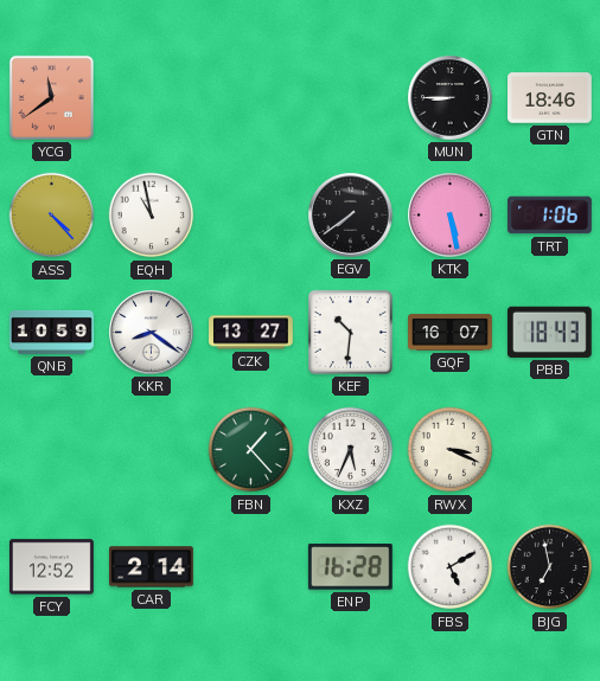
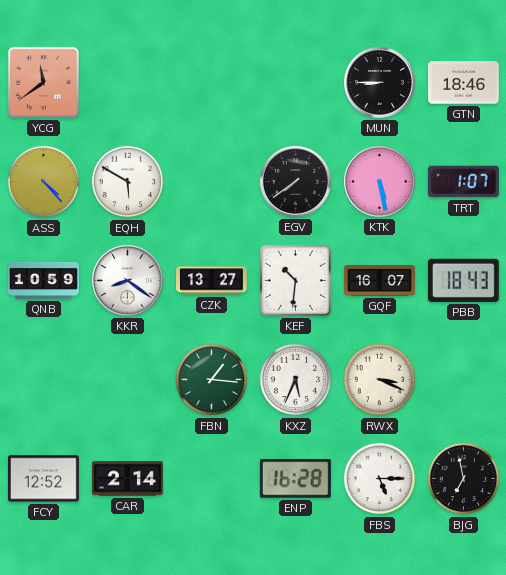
EQH: 10:58 -> 5:50
TRT: 1:06 -> 1:07
FBN: 1:23 -> 1:16
FBS: 5:10 -> 5:15
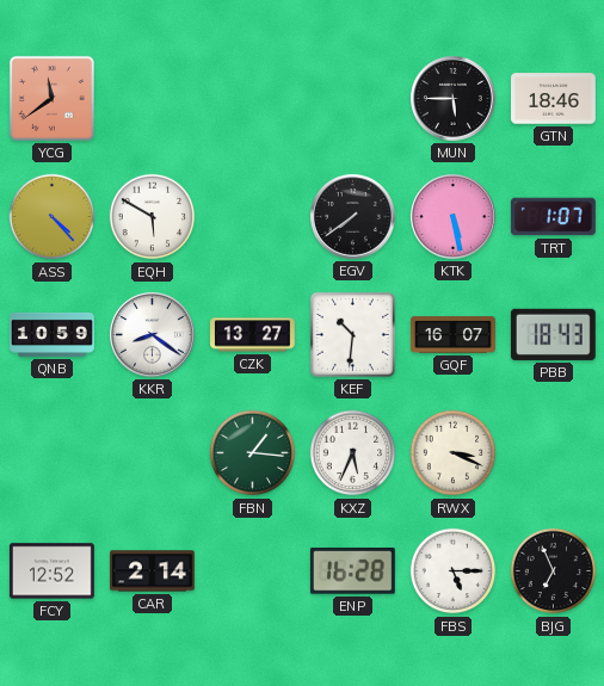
MUN: 8:45 -> 5:45
BJG: 6:58 -> 6:56
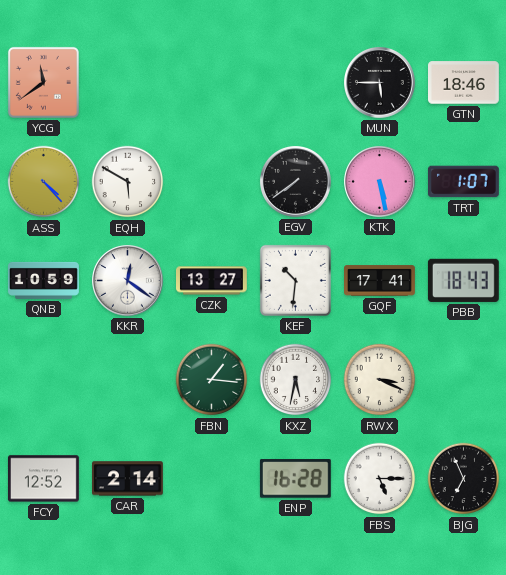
KKR: 8:21 -> 12:21
GQF: 16:07 -> 17:41
KXZ: 5:34 -> 5:32
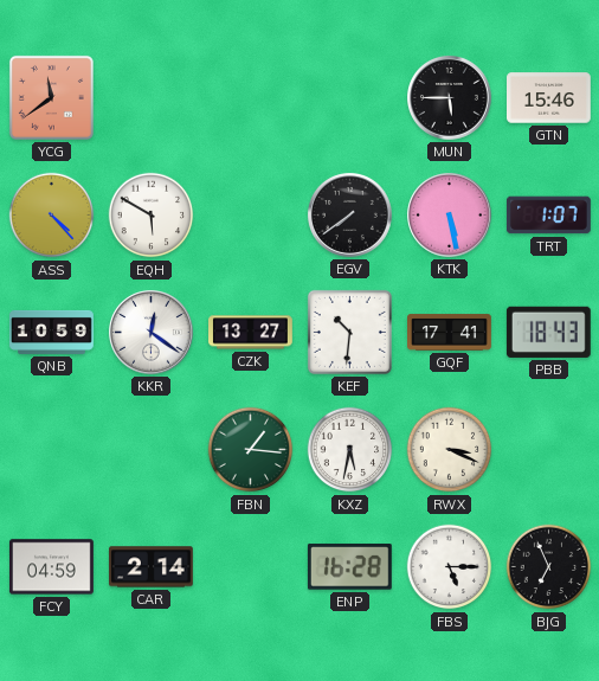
GTN: 18:46 -> 15:46
FCY: 12:52 -> 04:59
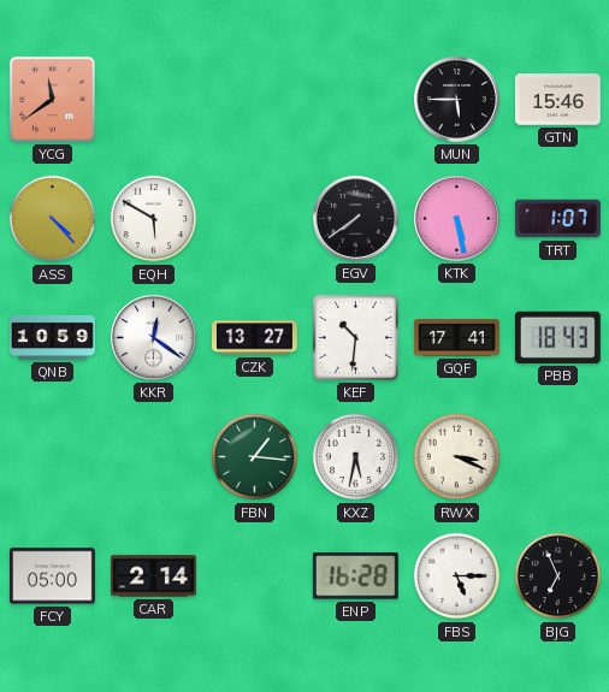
FCY: 04:59 -> 05:00
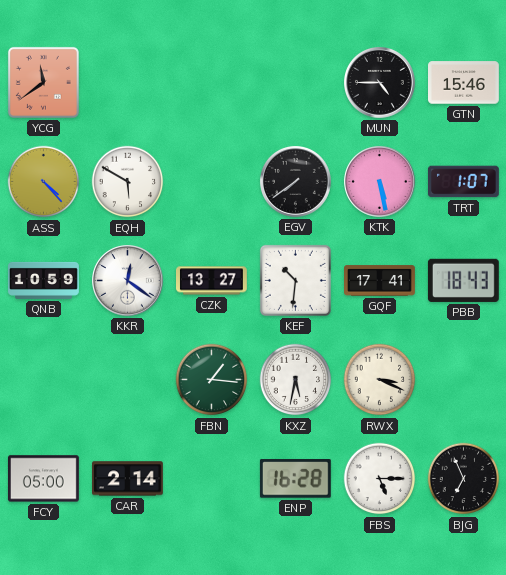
MUN: 5:45 -> 4:45
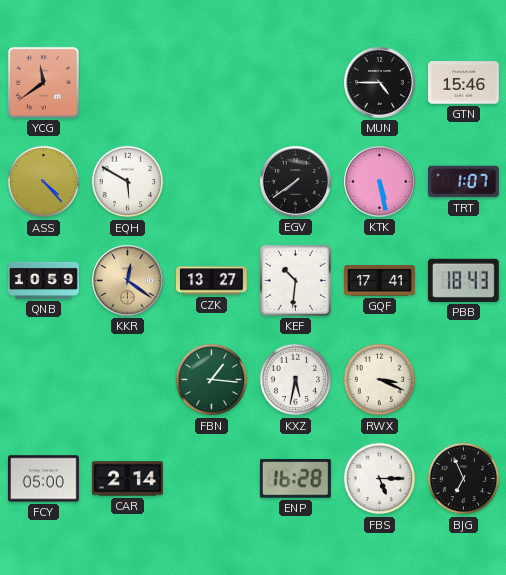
KKR dial: white -> champagne
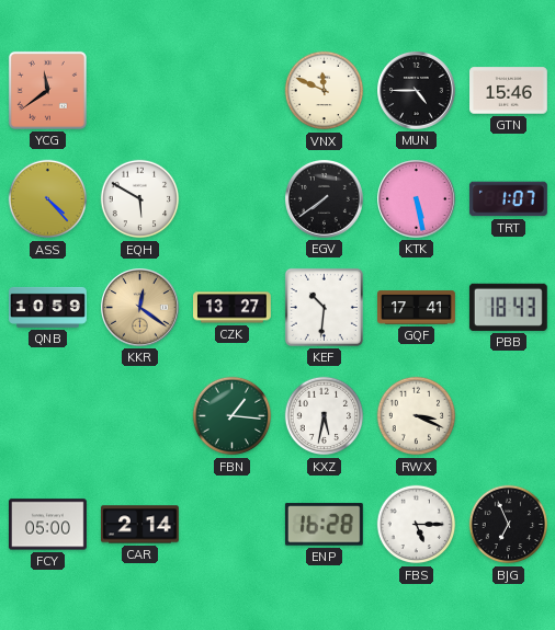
VNX: none -> 11:49
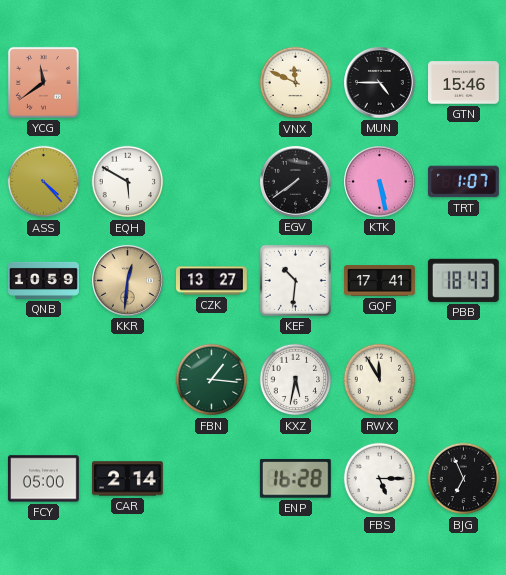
KKR: 12:21 -> 12:31
RWX: 3:19 -> 11:55
